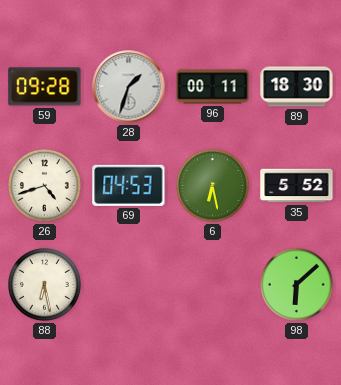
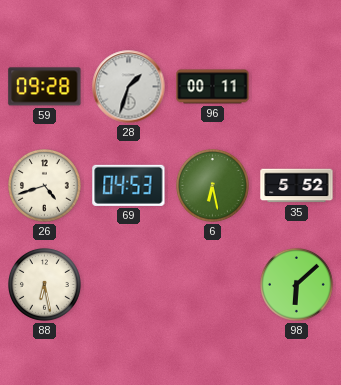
89: 18:30 -> none
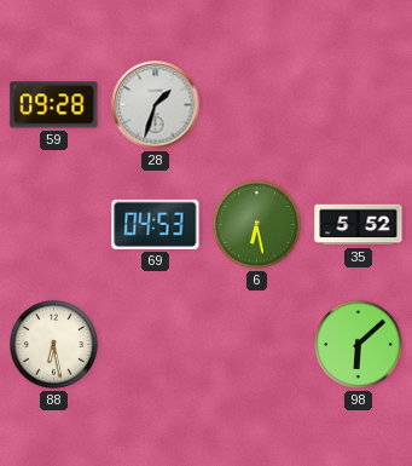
96: 00:11 -> none
26: 4:42 -> none
